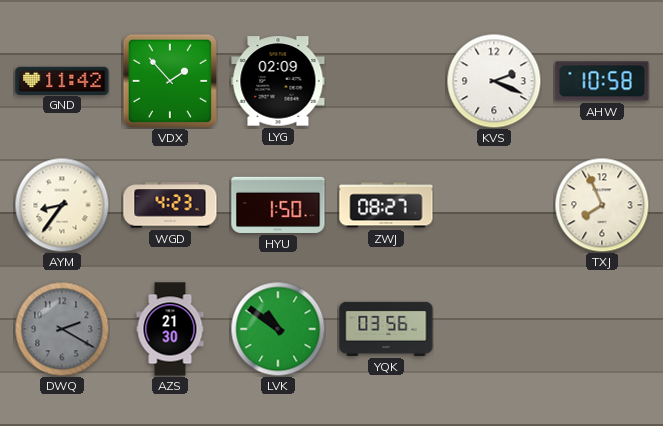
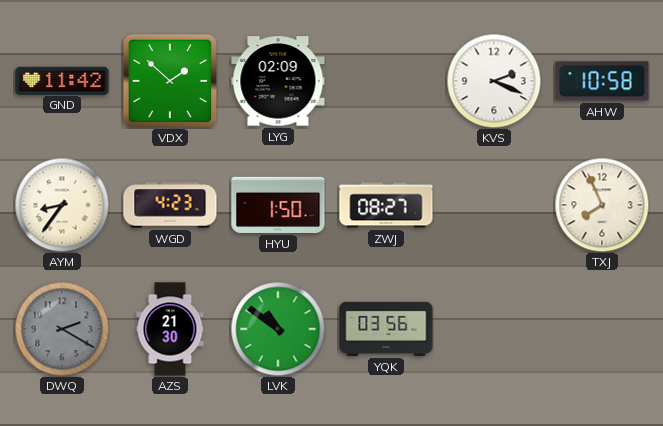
VDX: 1:53 -> 1:52
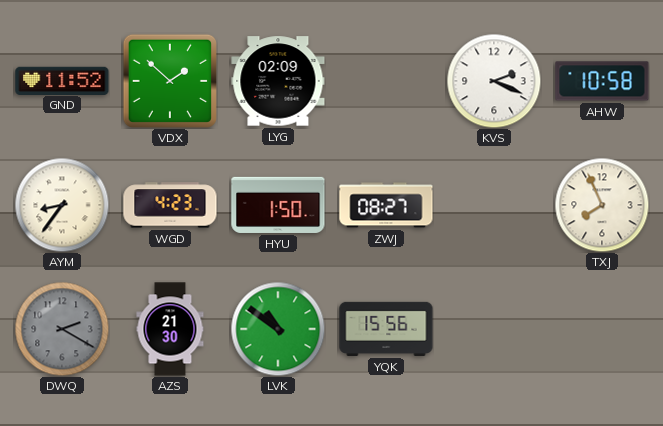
GND: 11:42 -> 11:52
YQK: 03:56 -> 15:56
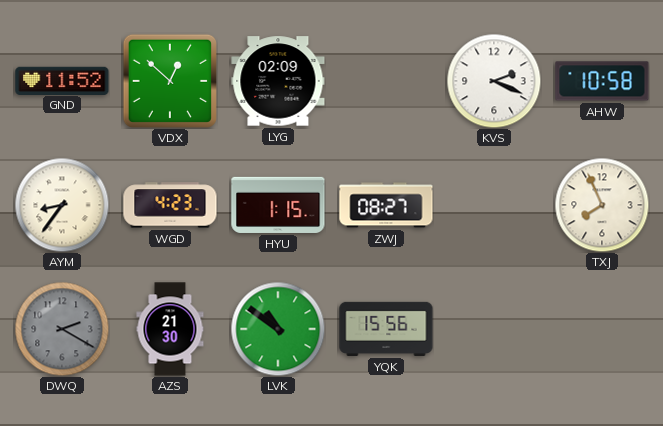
VDX: 1:52 -> 12:52
HYU: 1:50 -> 1:15
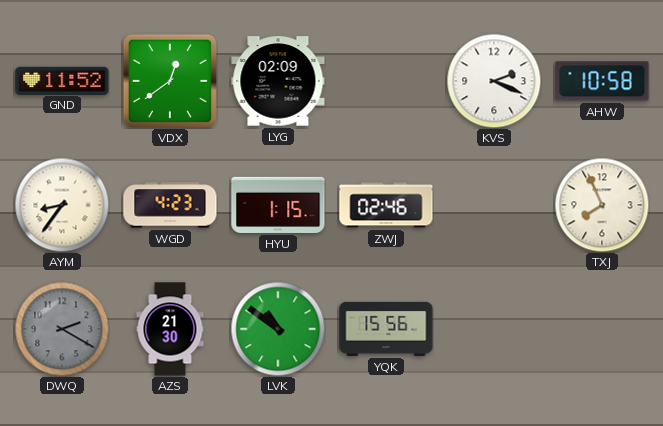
VDX: 12:52 -> 12:39
ZWJ: 08:27 -> 02:46
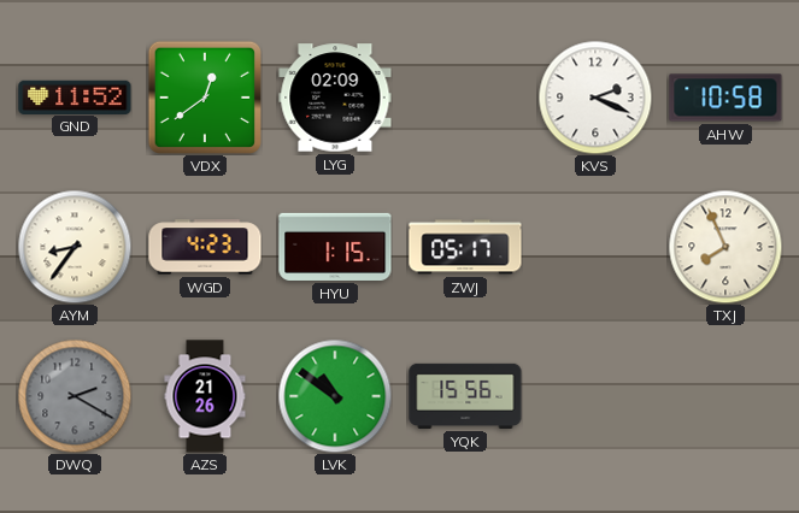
ZWJ: 02:46 -> 05:17
AZS: 21:30 -> 21:26
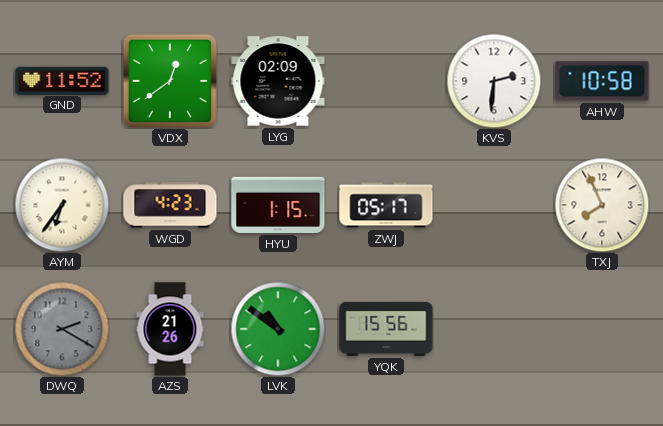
KVS: 2:19 -> 2:31
AYM: 8:36 -> 6:36
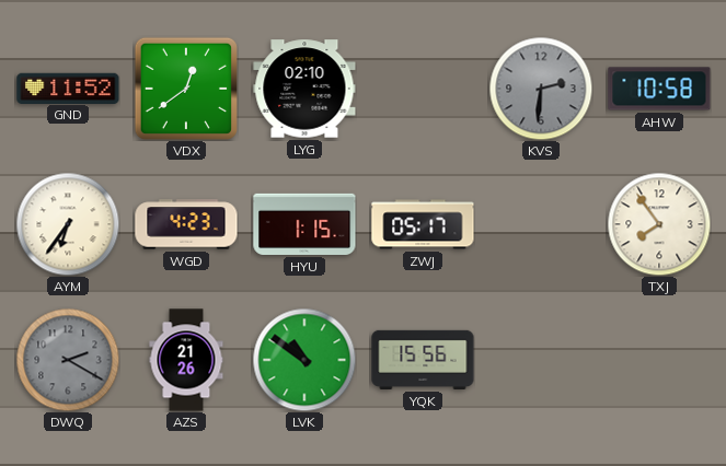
LYG: 02:09 -> 02:10
KVS dial: white -> grey
TXJ: 7:56 -> 7:54
